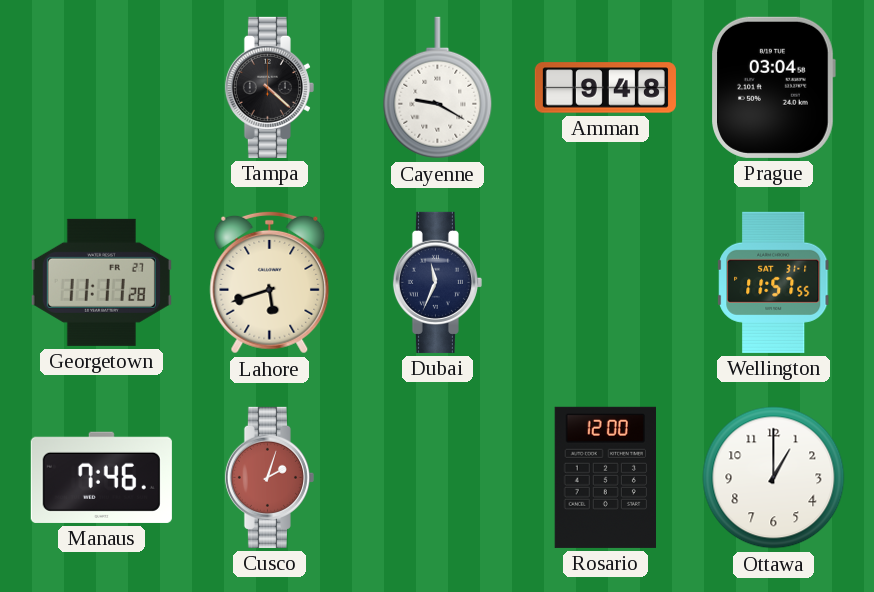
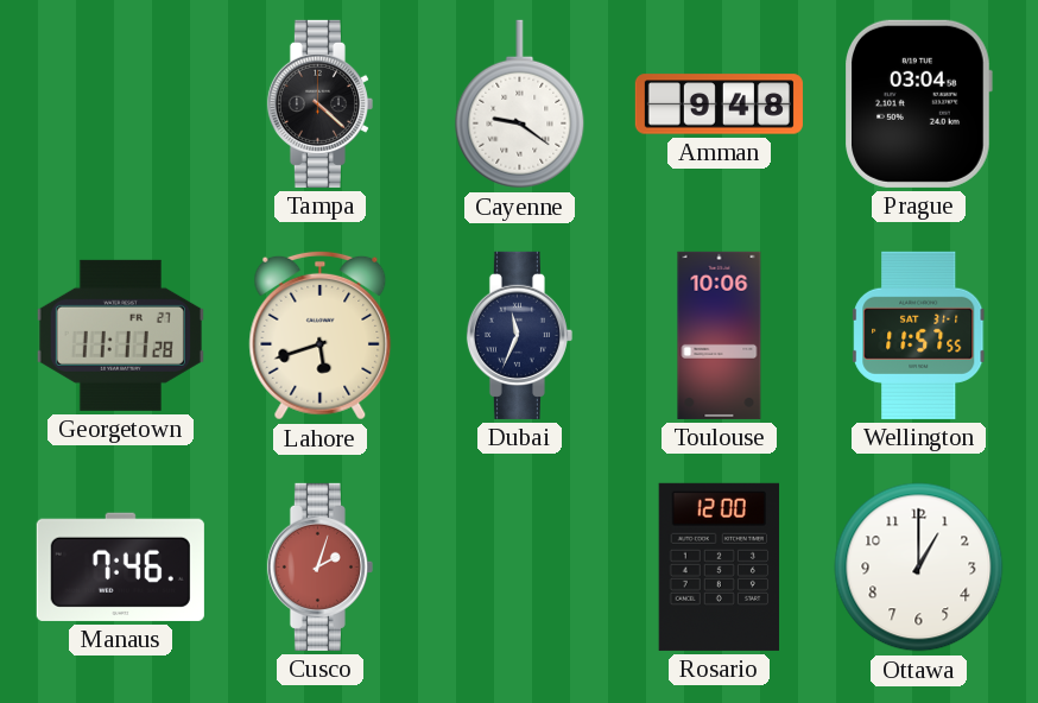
Cayenne: 9:20 -> 9:21
Toulouse: none -> 10:06
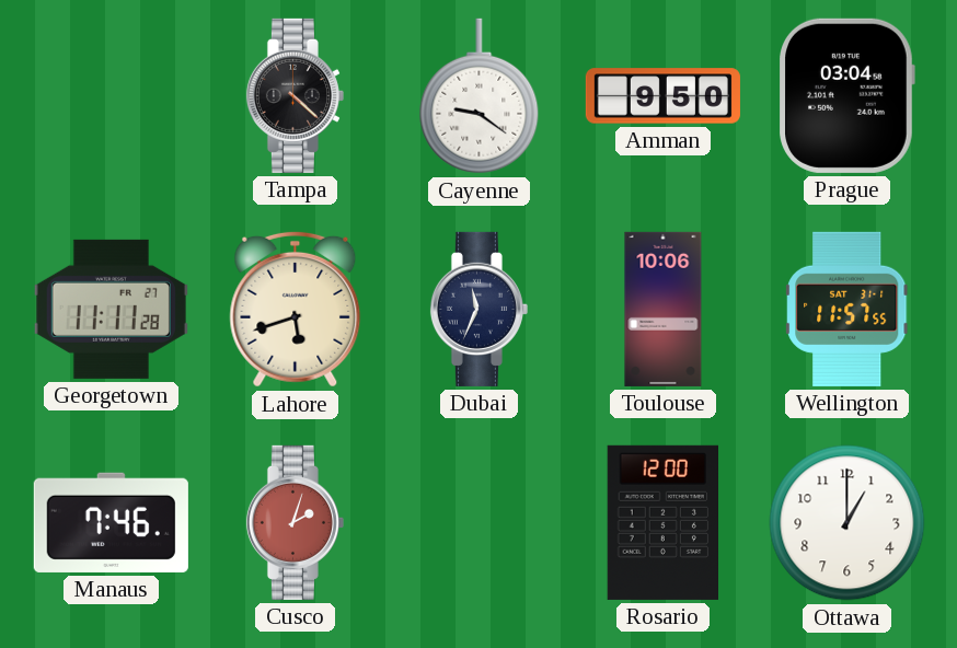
Amman: 9:48 -> 9:50
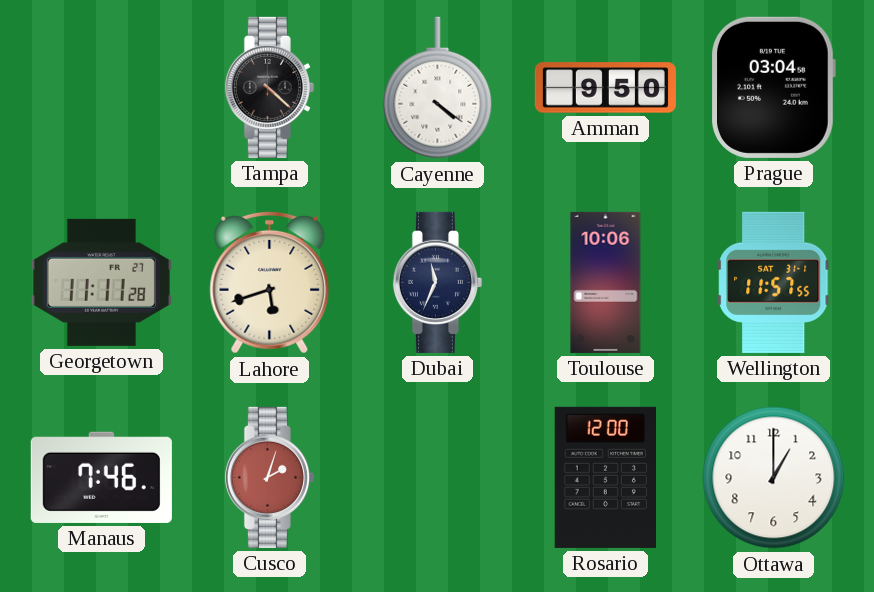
Cayenne: 9:21 -> 4:21
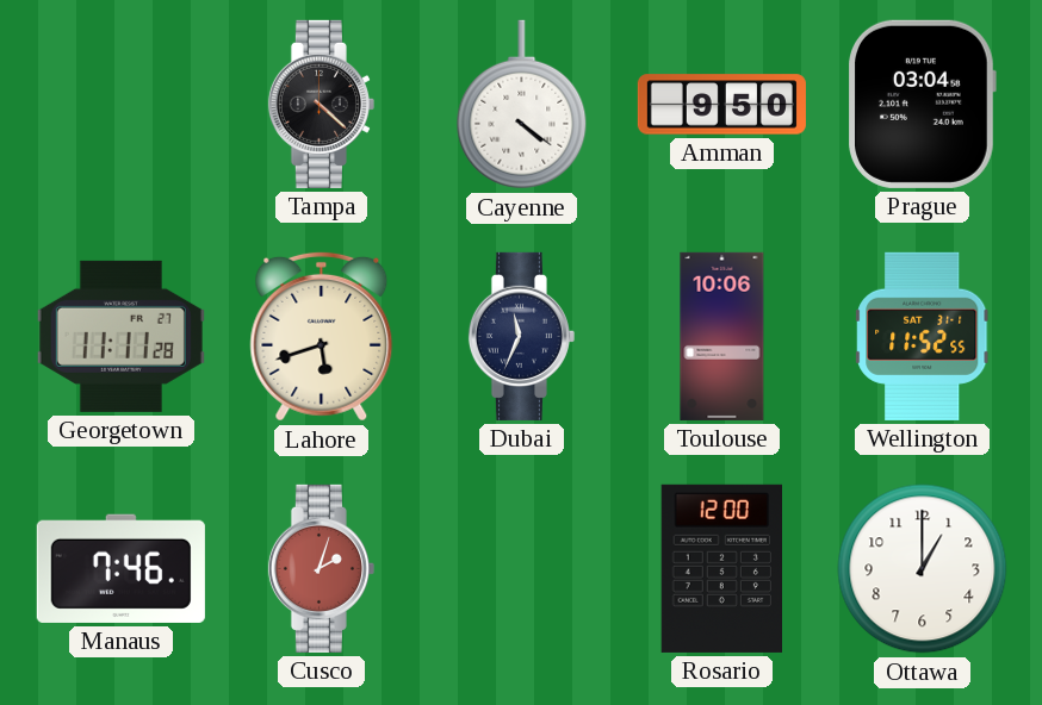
Wellington: 11:57 -> 11:52
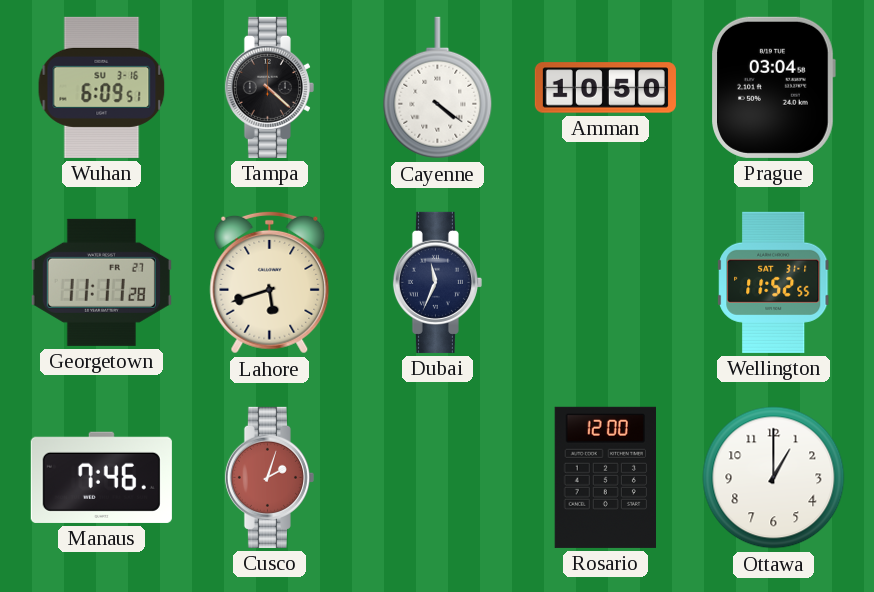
Wuhan: none -> 6:09
Amman: 9:50 -> 10:50
Toulouse: 10:06 -> none
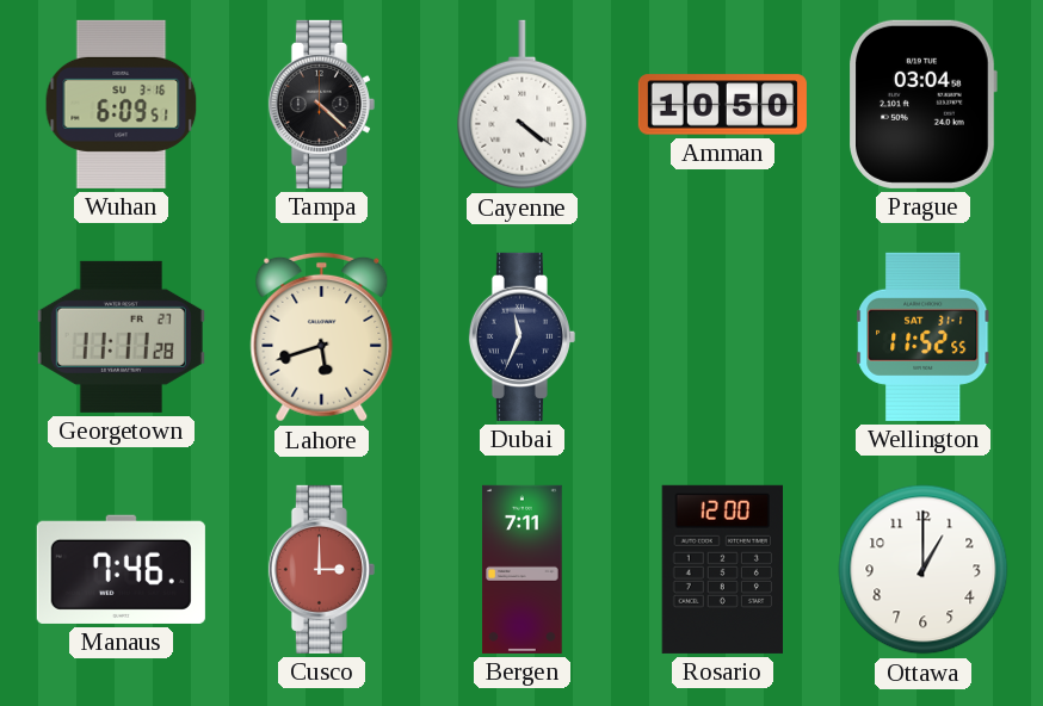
Cusco: 2:03 -> 3:00
Bergen: none -> 7:11
